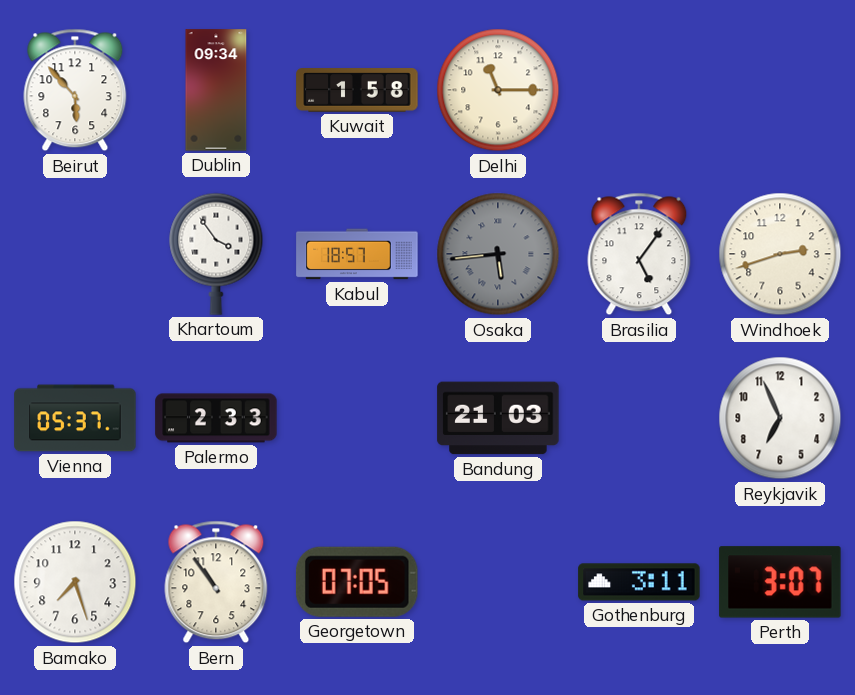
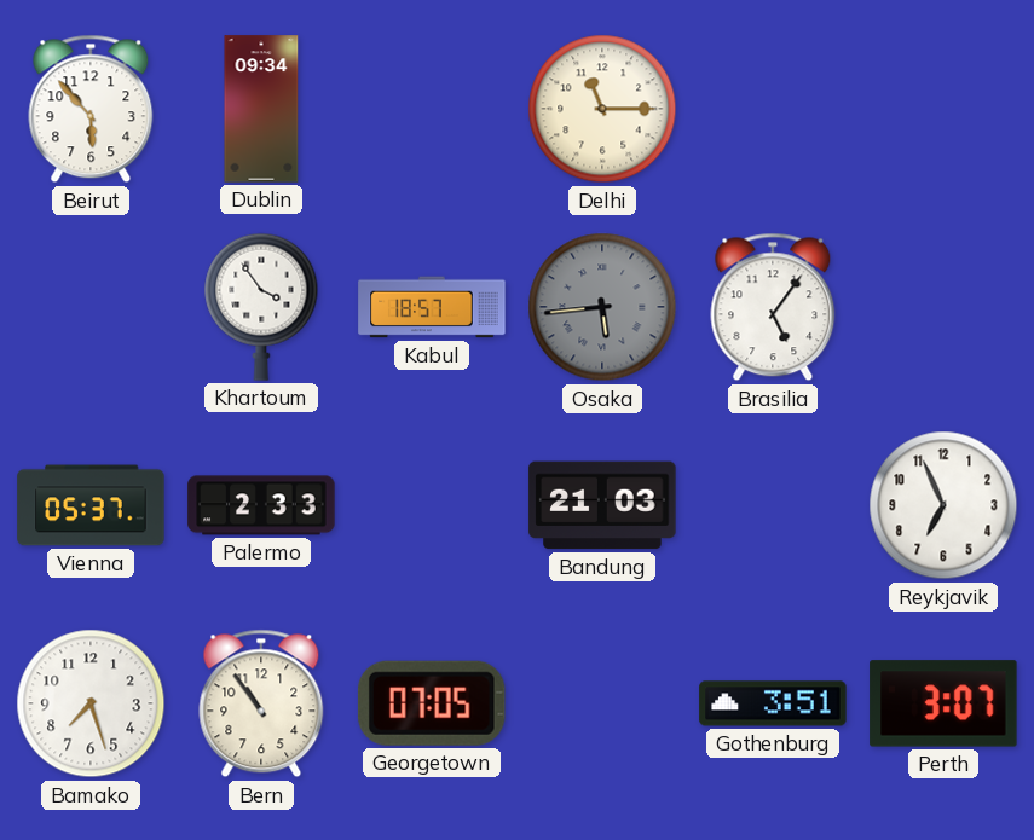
Kuwait: 1:58 -> none
Windhoek: 2:42 -> none
Gothenburg: 3:11 -> 3:51
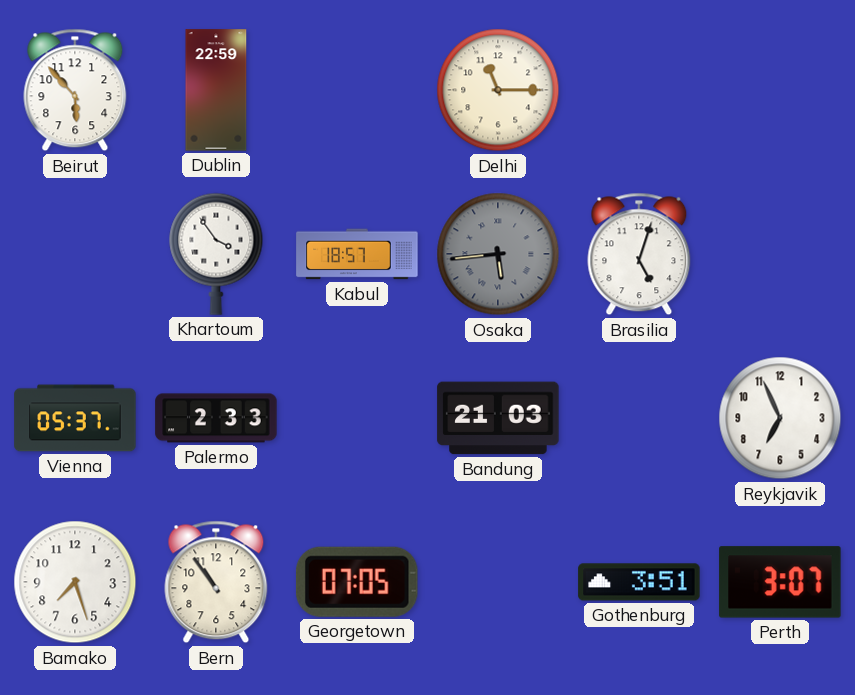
Dublin: 09:34 -> 22:59
Brasilia: 5:06 -> 5:03
